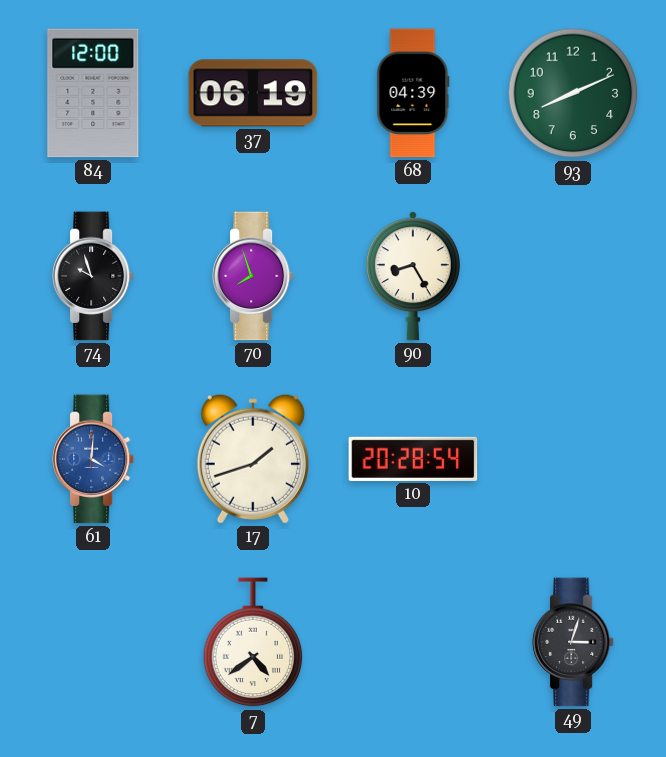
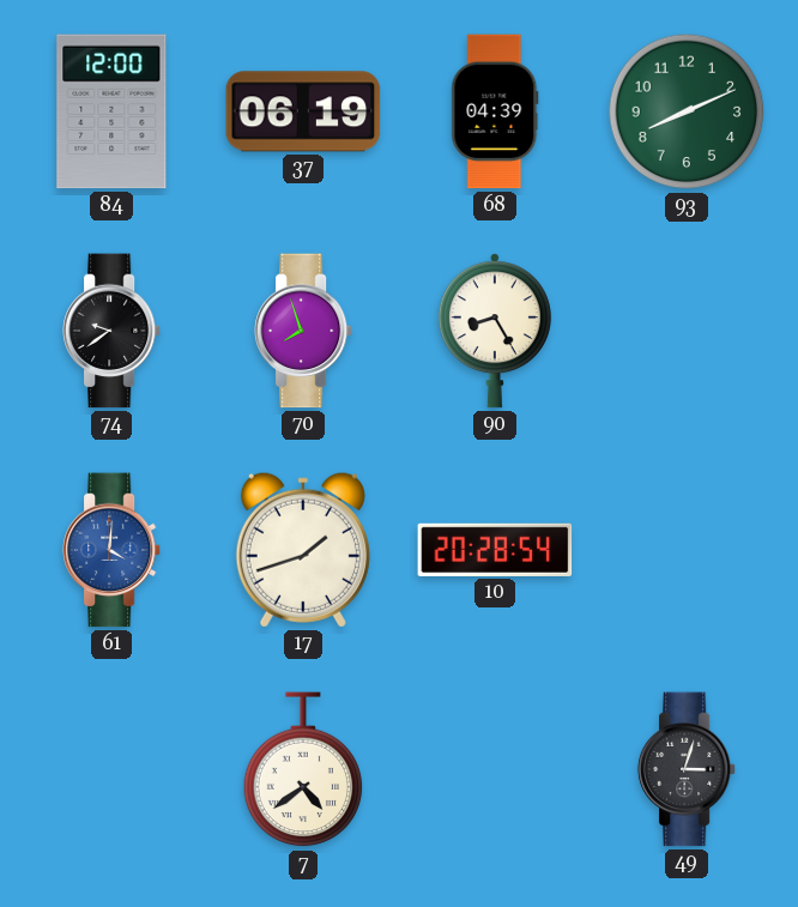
74: 9:57 -> 9:39
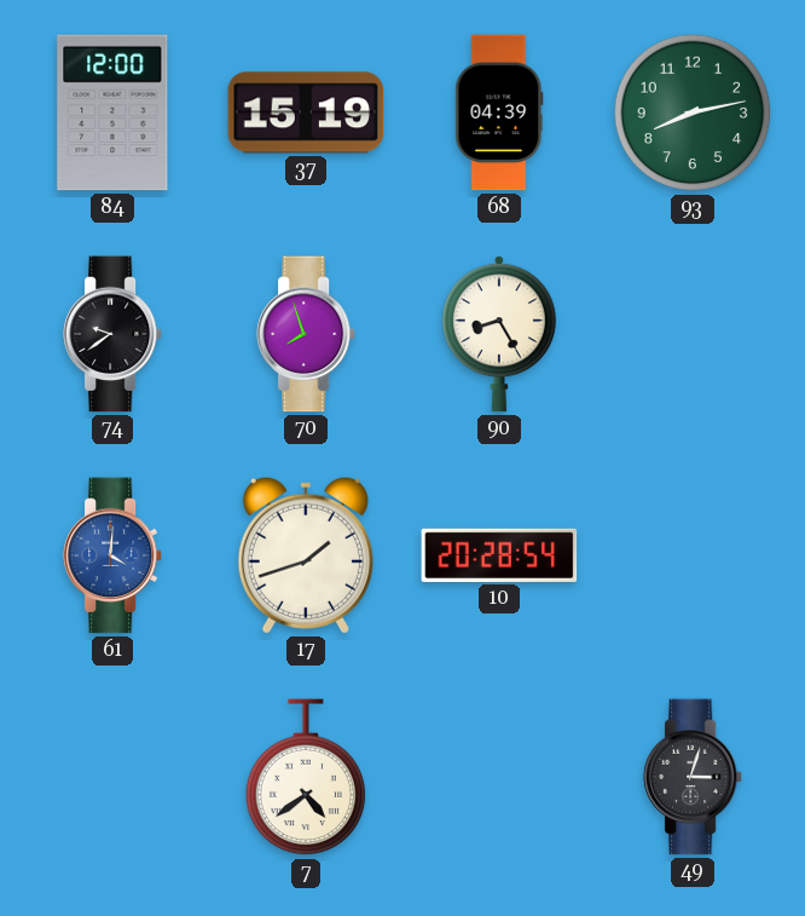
37: 06:19 -> 15:19
93: 8:11 -> 8:13
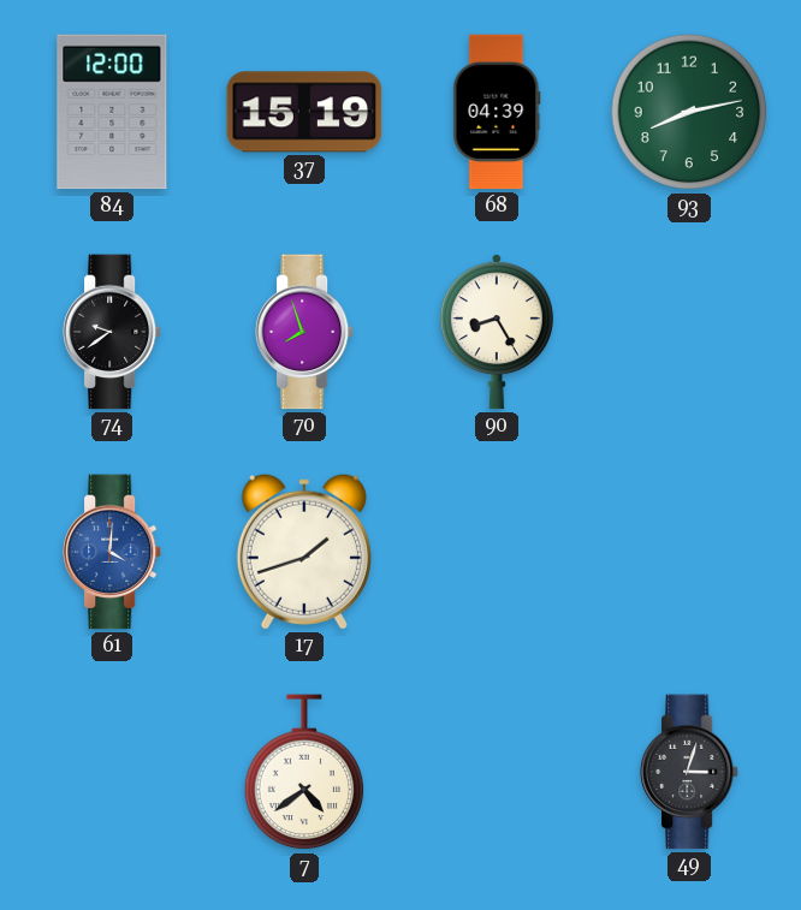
10: 20:28 -> none
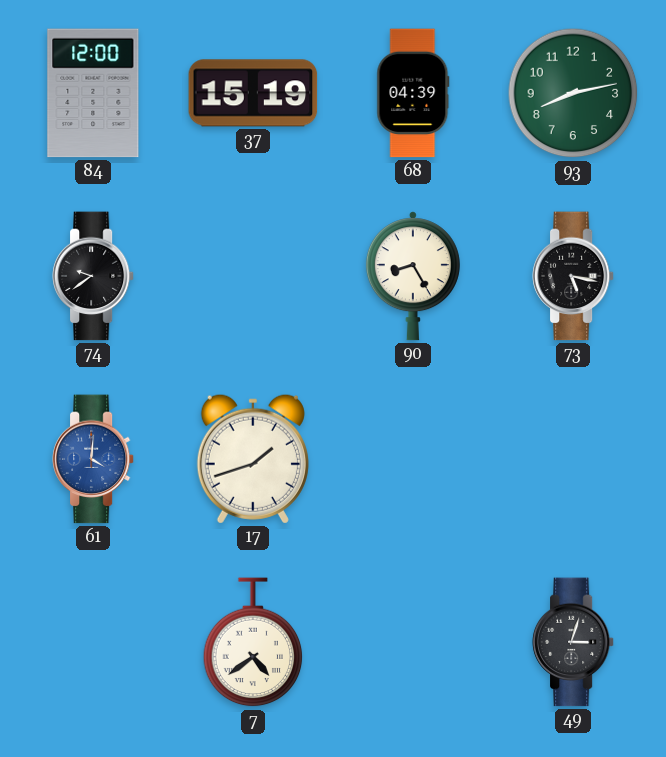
70: 7:57 -> none
73: none -> 5:17
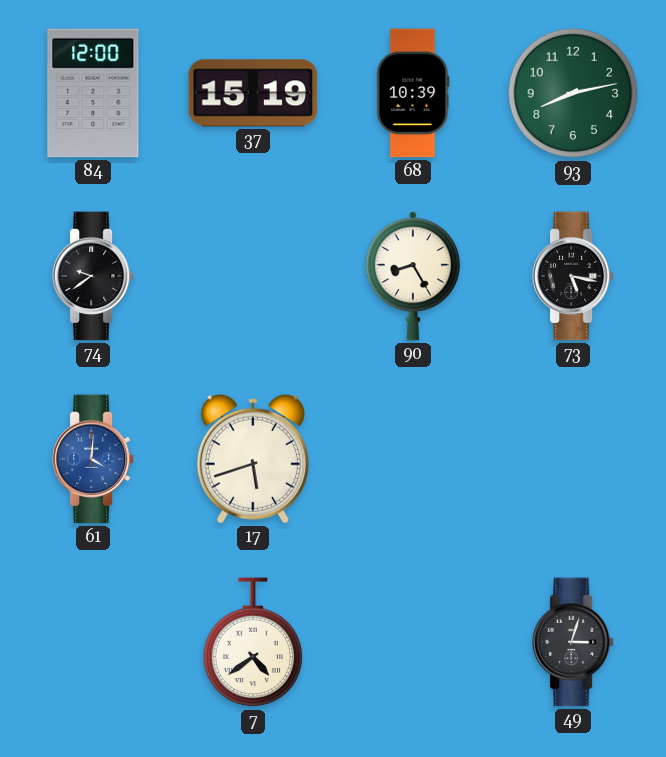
68: 04:39 -> 10:39
17: 1:42 -> 5:42
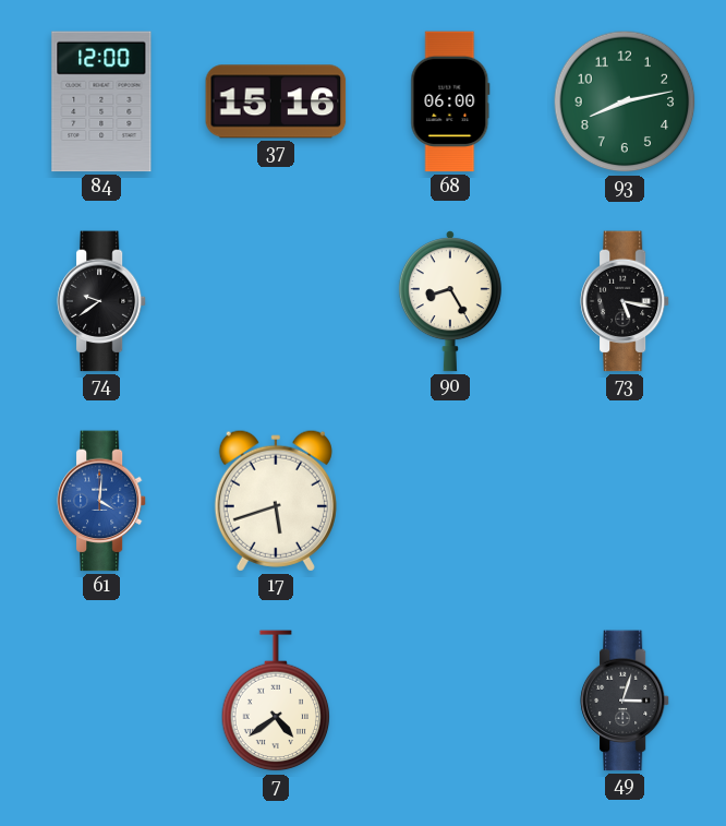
37: 15:19 -> 15:16
68: 10:39 -> 06:00
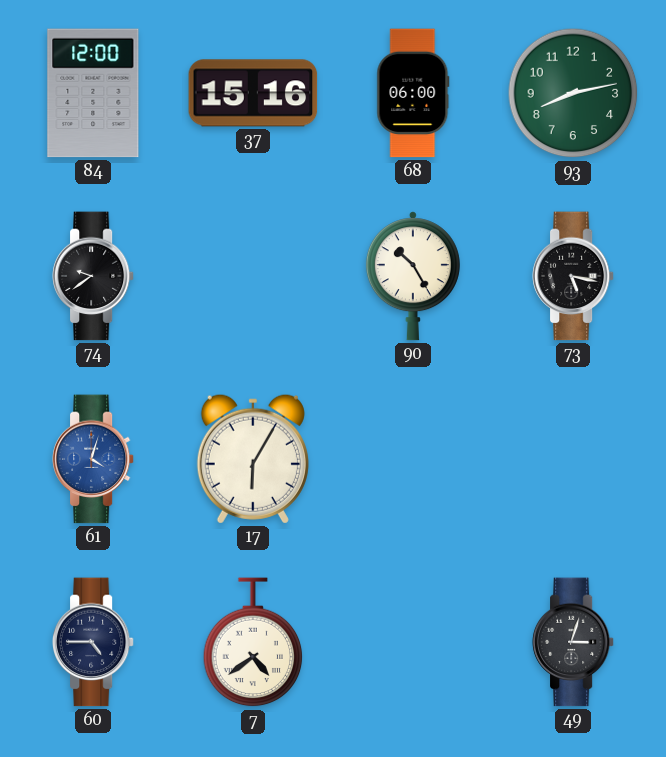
90: 8:25 -> 10:25
61: 4:01 -> 4:03
17: 5:42 -> 6:05
60: none -> 4:45
